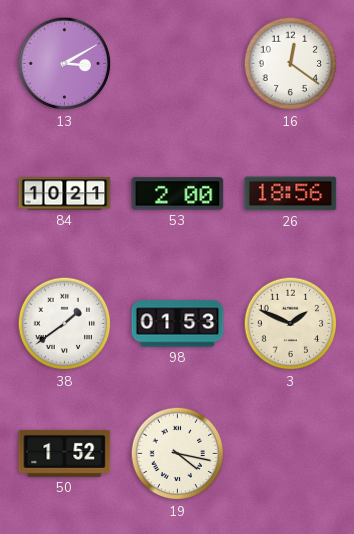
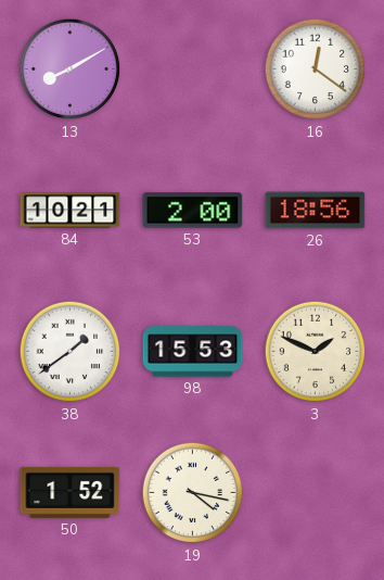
13: 3:10 -> 8:10
98: 01:53 -> 15:53
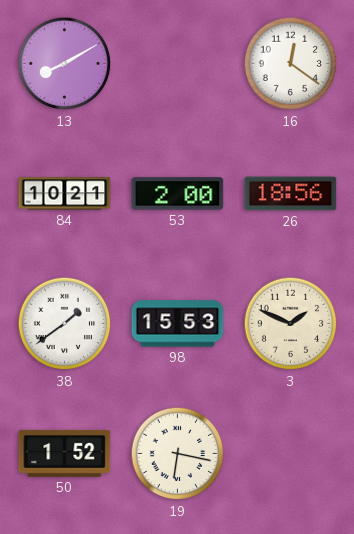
19: 4:17 -> 6:17
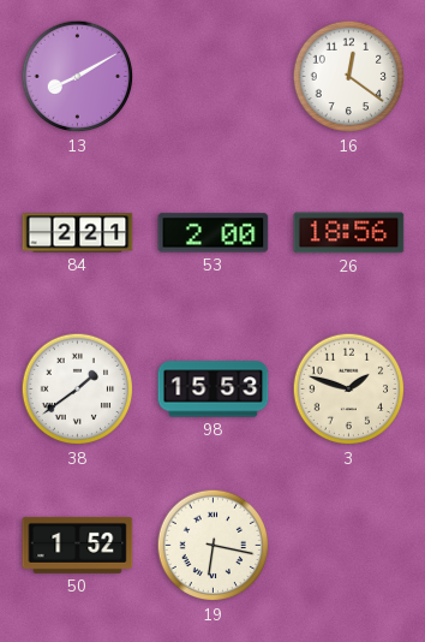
84: 10:21 -> 2:21
3: 1:49 -> 1:48
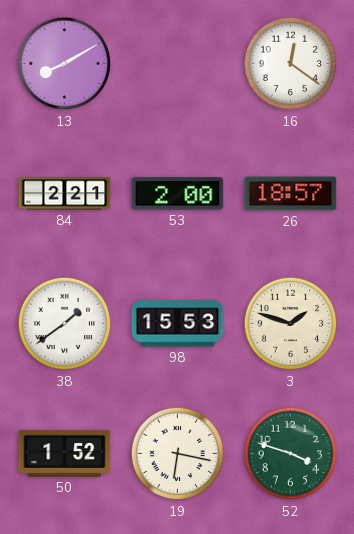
26: 18:56 -> 18:57
52: none -> 3:48
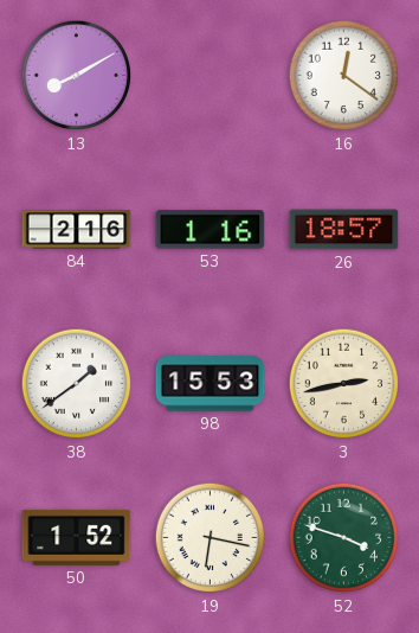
84: 2:21 -> 2:16
53: 2:00 -> 1:16
3: 1:48 -> 2:43
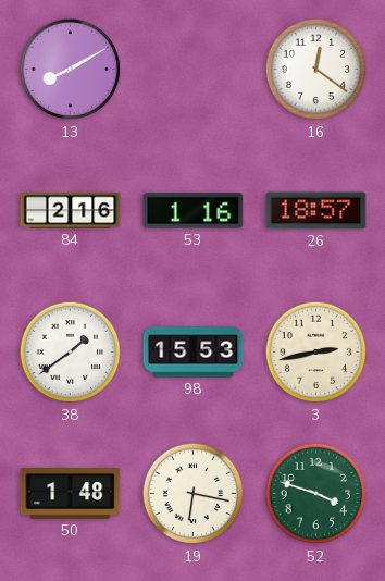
50: 1:52 -> 1:48
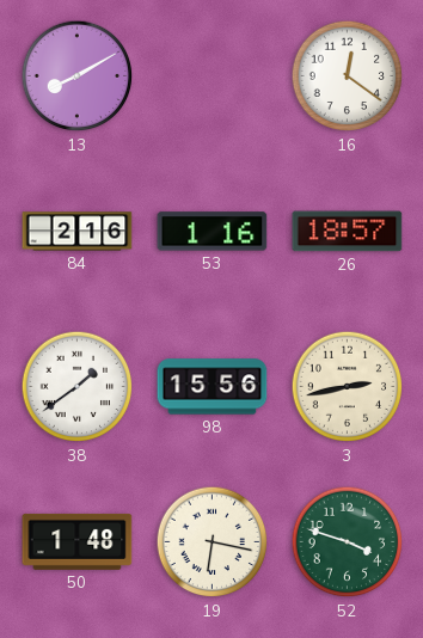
98: 15:53 -> 15:56
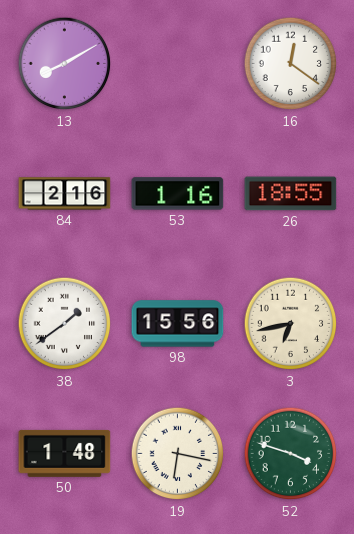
26: 18:57 -> 18:55
3: 2:43 -> 6:43
